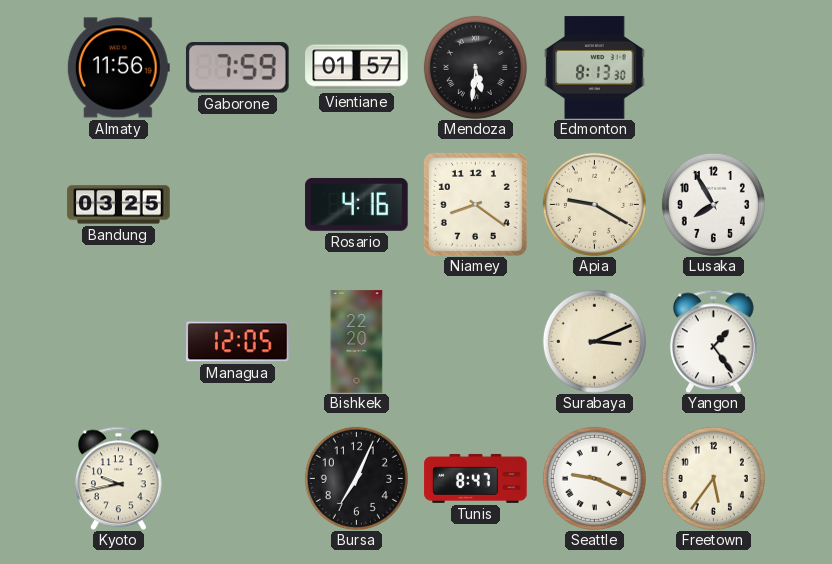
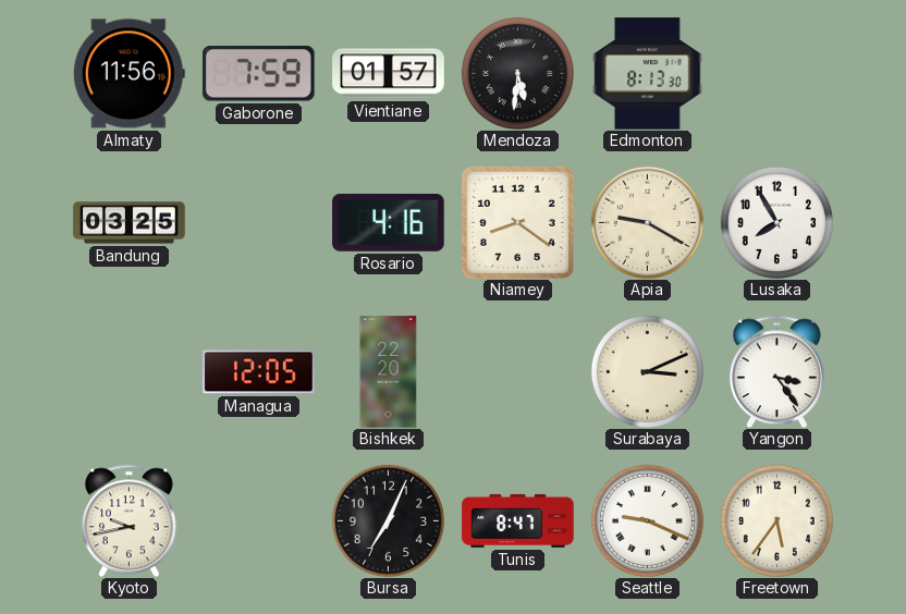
Yangon: 1:24 -> 3:24
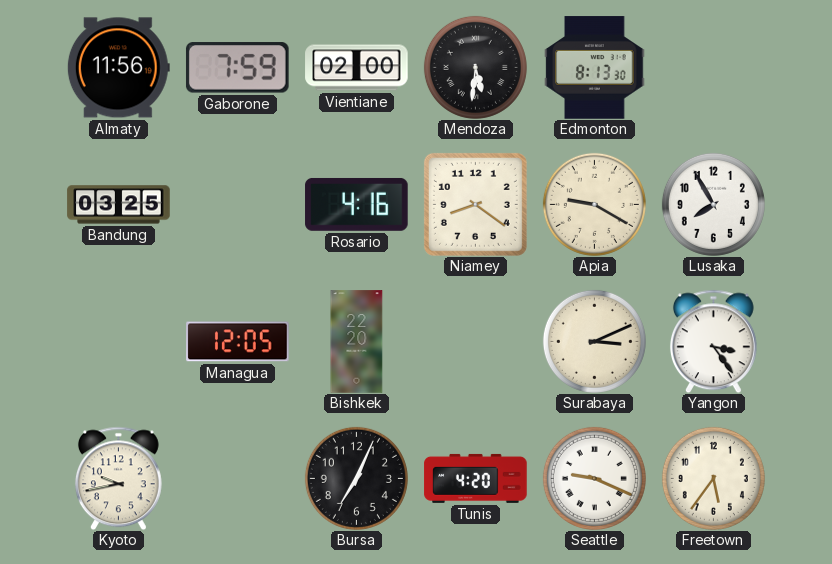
Vientiane: 01:57 -> 02:00
Tunis: 8:47 -> 4:20
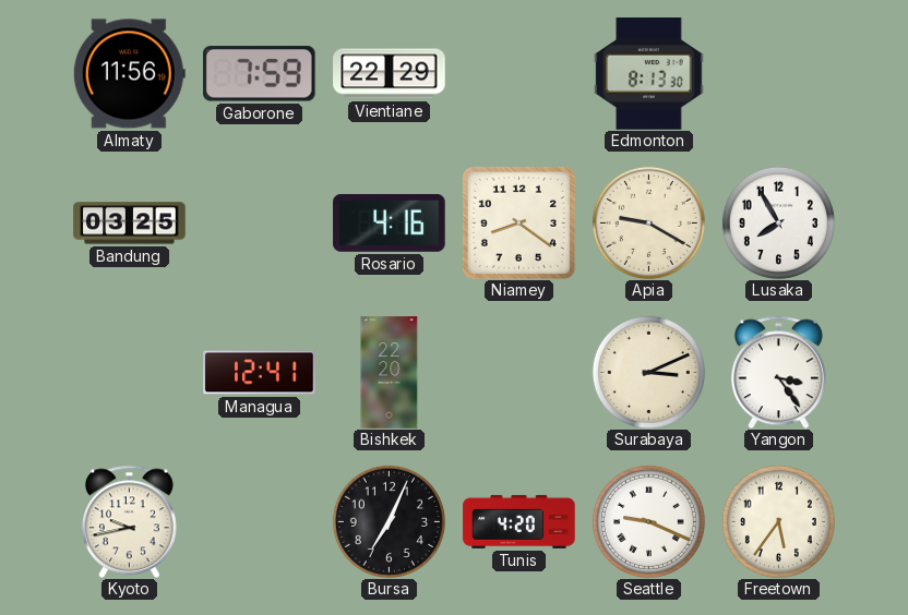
Vientiane: 02:00 -> 22:29
Mendoza: 5:31 -> none
Managua: 12:05 -> 12:41
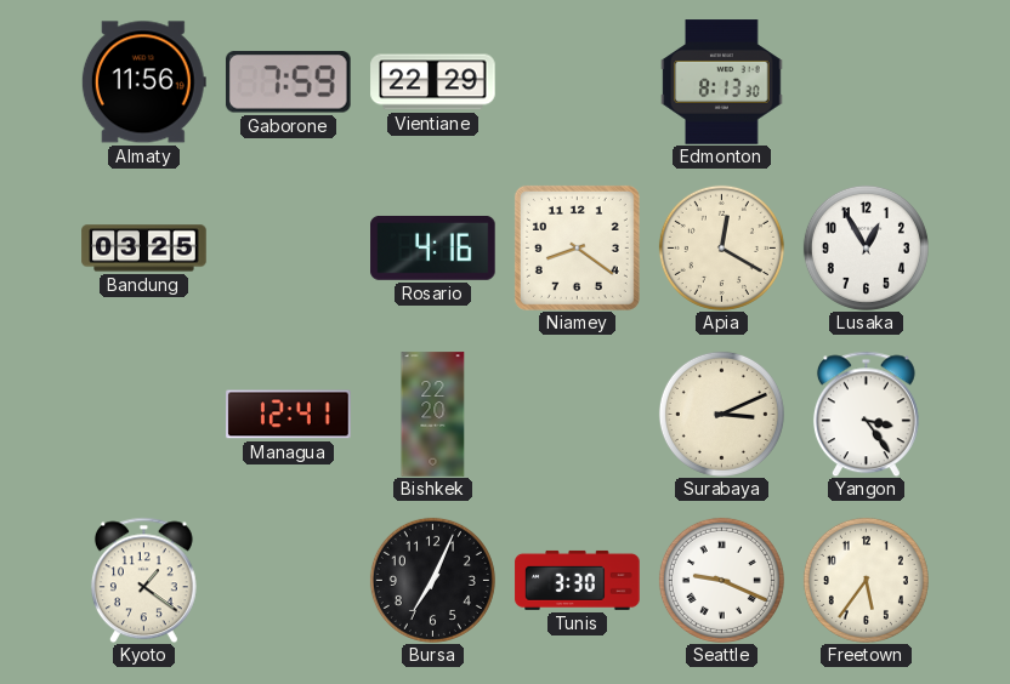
Apia: 9:20 -> 12:20
Lusaka: 7:55 -> 12:55
Kyoto: 9:43 -> 1:21
Tunis: 4:20 -> 3:30
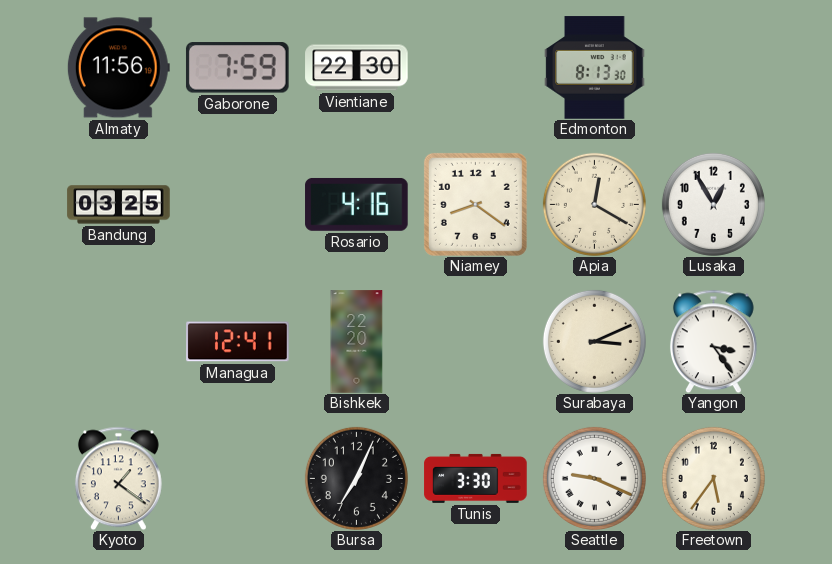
Vientiane: 22:29 -> 22:30
